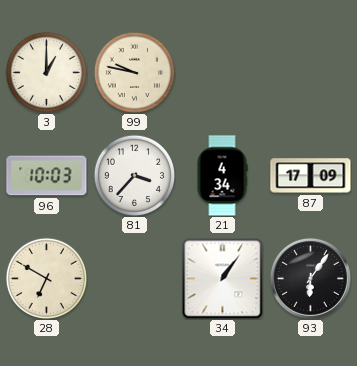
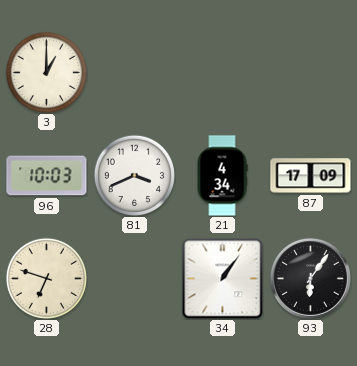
99: 9:47 -> none
81: 3:37 -> 3:41
28: 6:50 -> 6:48
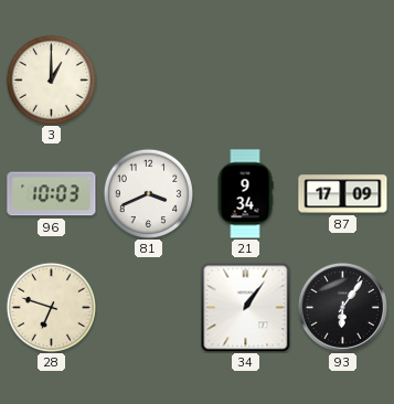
21: 4:34 -> 9:34
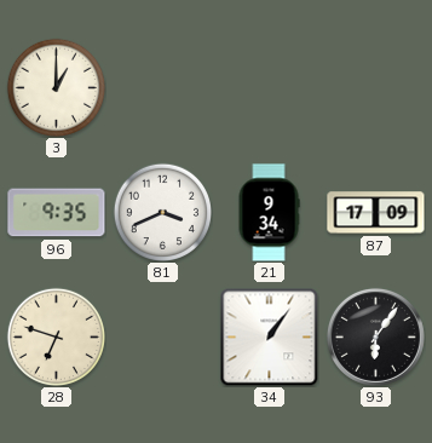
96: 10:03 -> 9:35
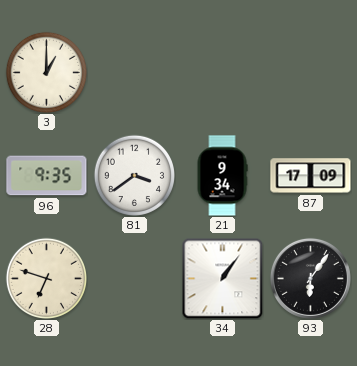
81: 3:41 -> 3:39
